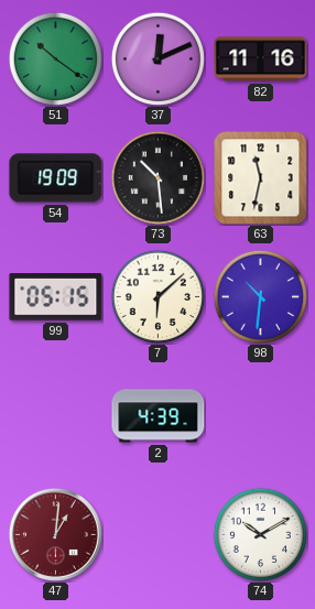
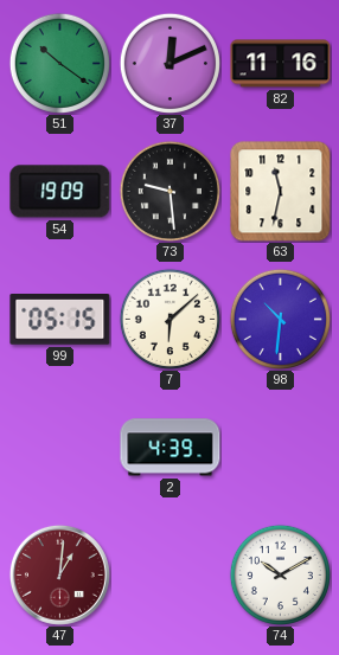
73: 10:29 -> 9:29
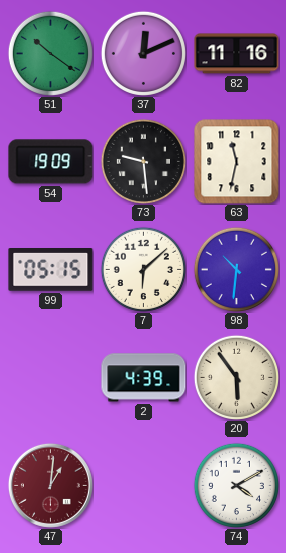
20: none -> 5:54
74: 10:10 -> 4:10
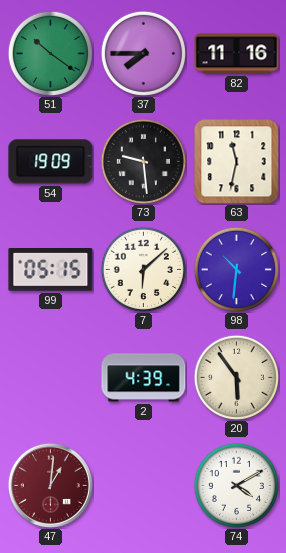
37: 12:11 -> 7:45
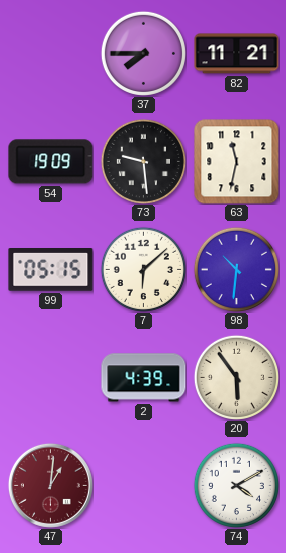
51: 10:21 -> none
82: 11:16 -> 11:21
